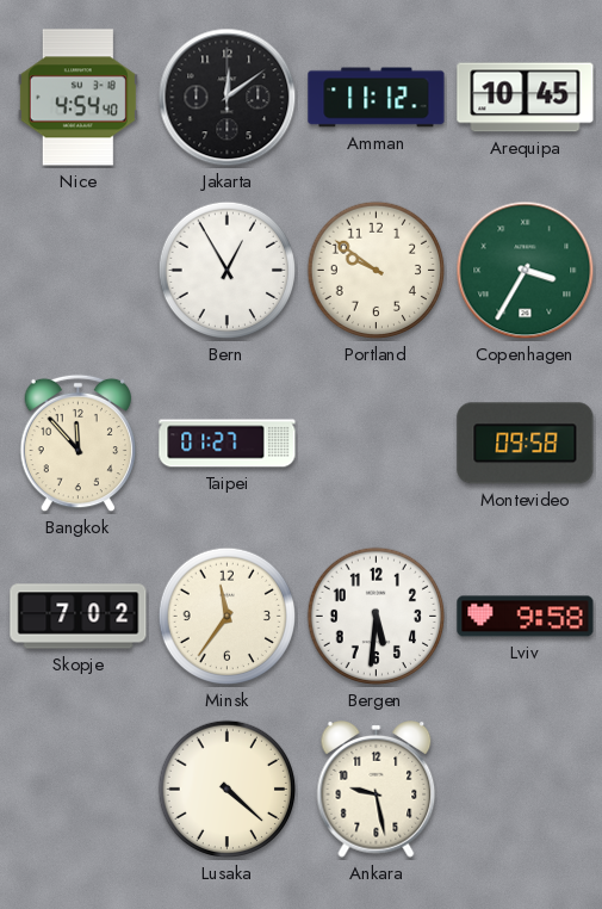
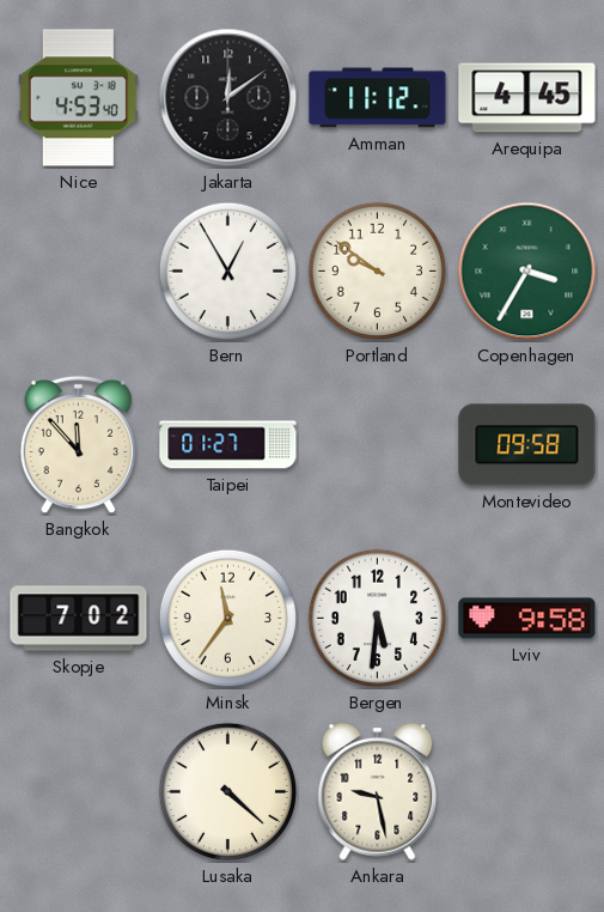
Nice: 4:54 -> 4:53
Arequipa: 10:45 -> 4:45
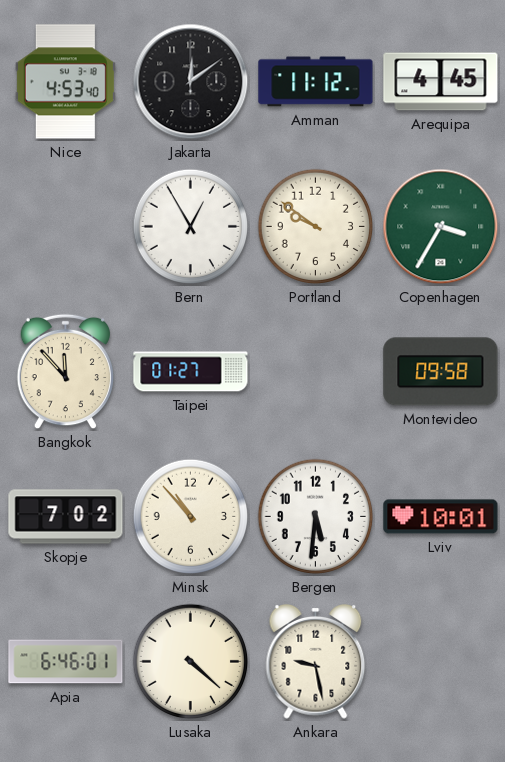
Minsk: 11:36 -> 10:53
Lviv: 9:58 -> 10:01
Apia: none -> 6:46
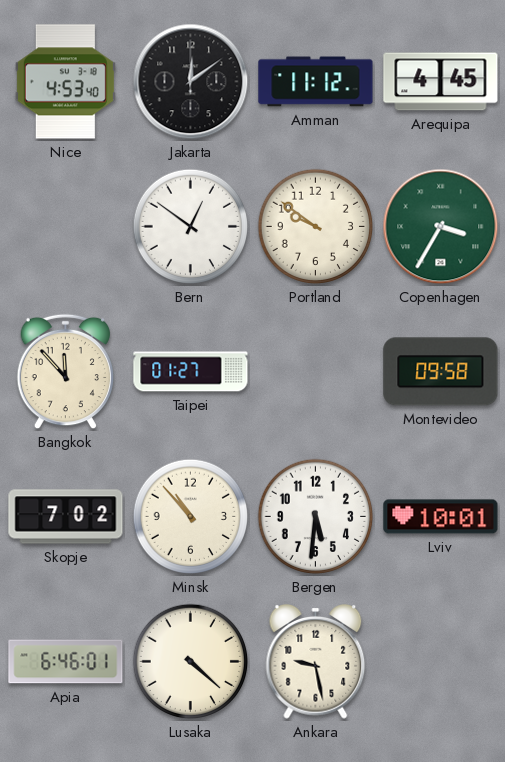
Bern: 12:55 -> 12:51
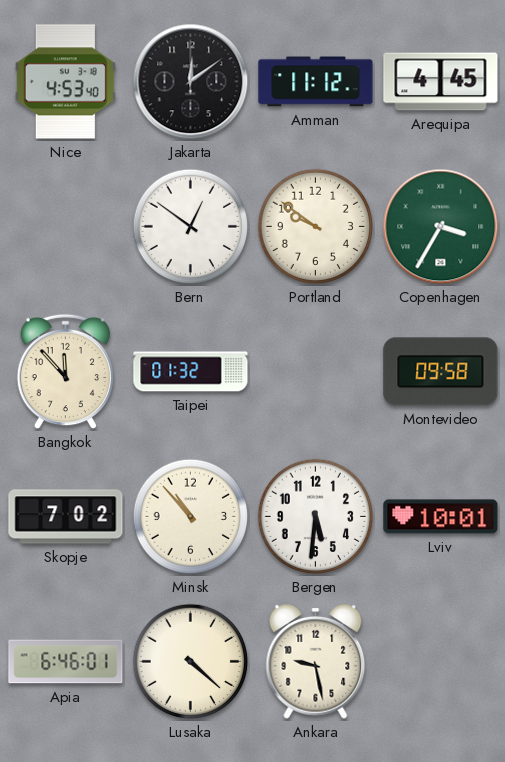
Taipei: 01:27 -> 01:32
